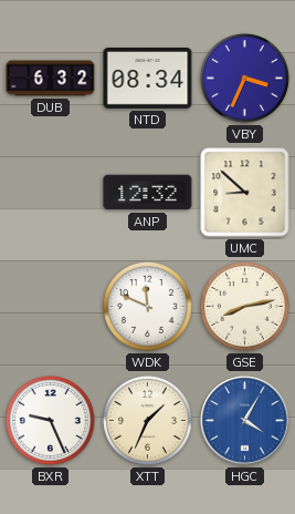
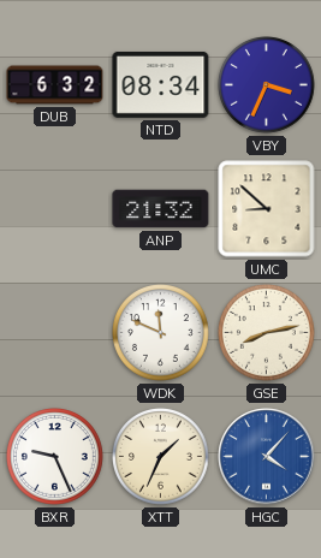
ANP: 12:32 -> 21:32
HGC: 4:05 -> 4:07
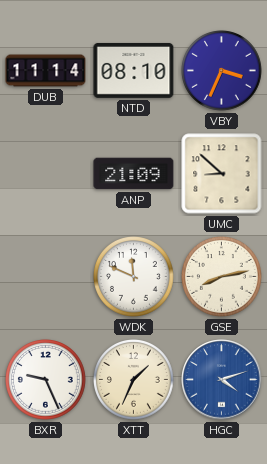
DUB: 6:32 -> 11:14
NTD: 08:34 -> 08:10
ANP: 21:32 -> 21:09
HGC: 4:07 -> 4:12
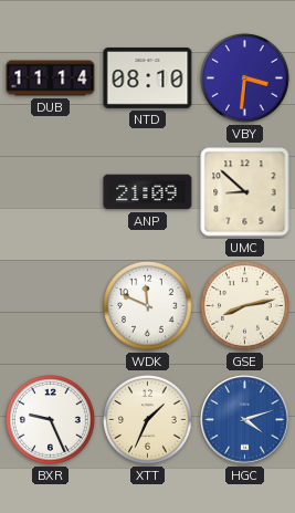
VBY: 3:34 -> 3:31
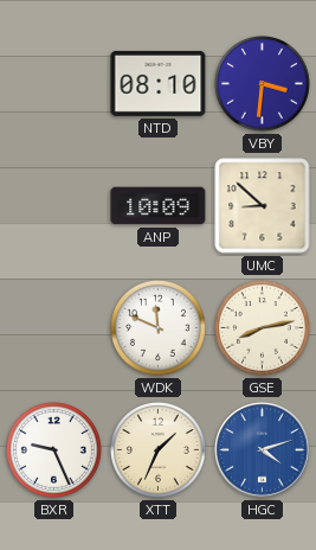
DUB: 11:14 -> none
ANP: 21:09 -> 10:09
